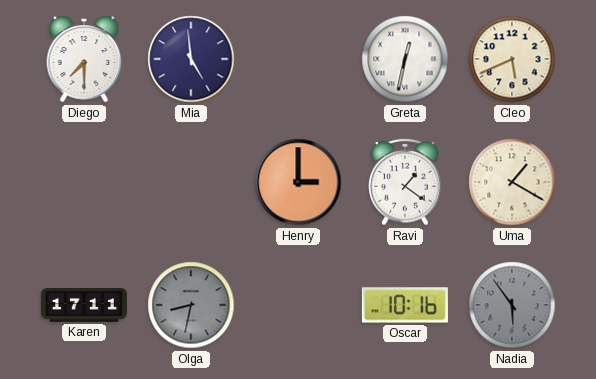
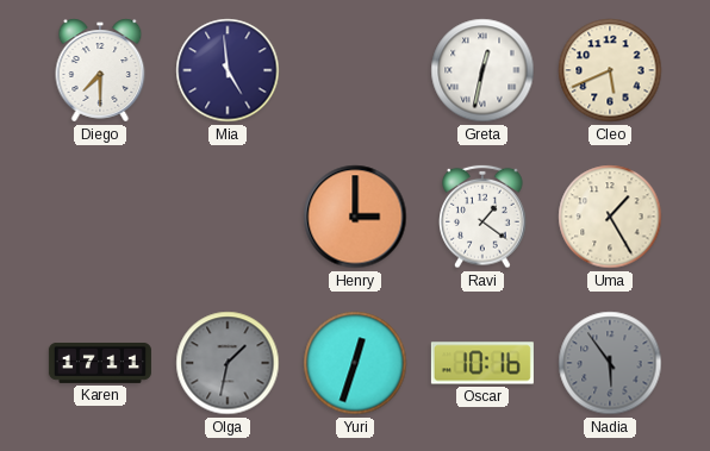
Uma: 1:20 -> 1:25
Olga: 8:32 -> 1:32
Yuri: none -> 12:33
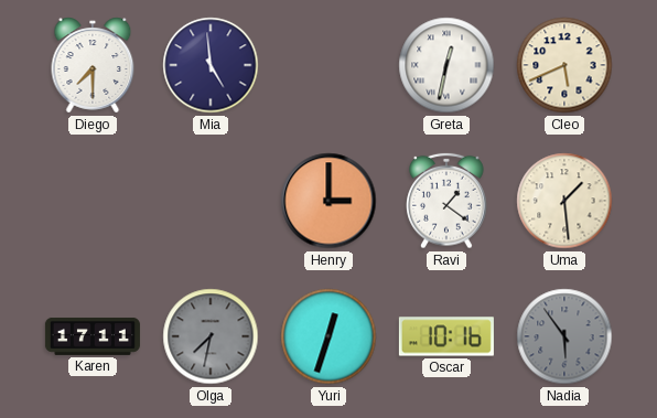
Uma: 1:25 -> 1:29
Olga: 1:32 -> 7:32
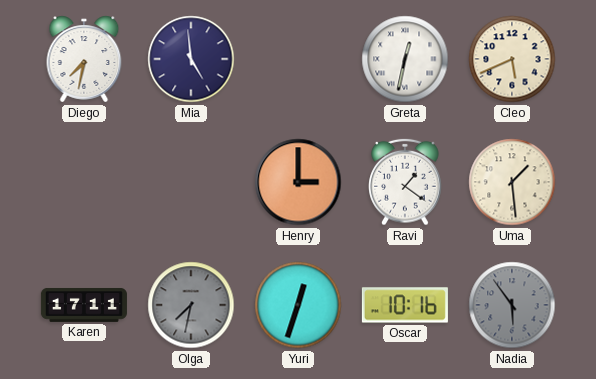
Diego: 7:30 -> 7:32
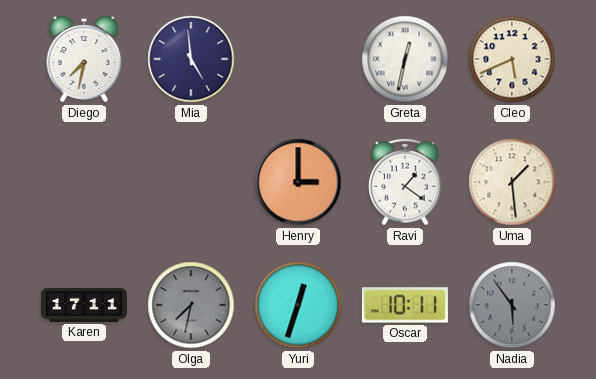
Oscar: 10:16 -> 10:11
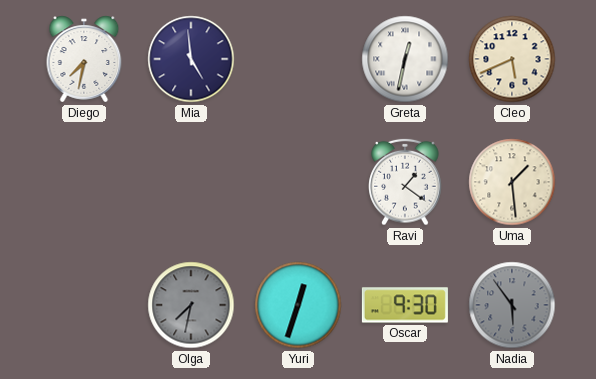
Henry: 3:00 -> none
Karen: 17:11 -> none
Oscar: 10:11 -> 9:30
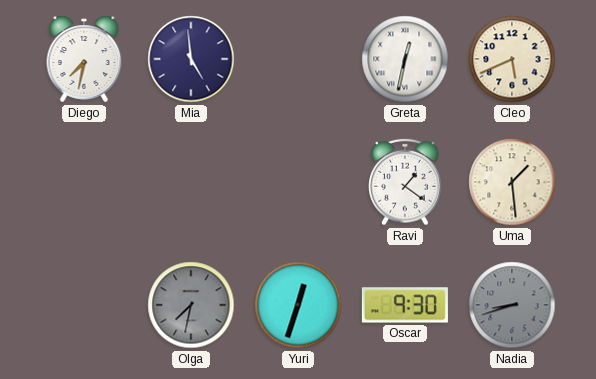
Nadia: 5:54 -> 8:42
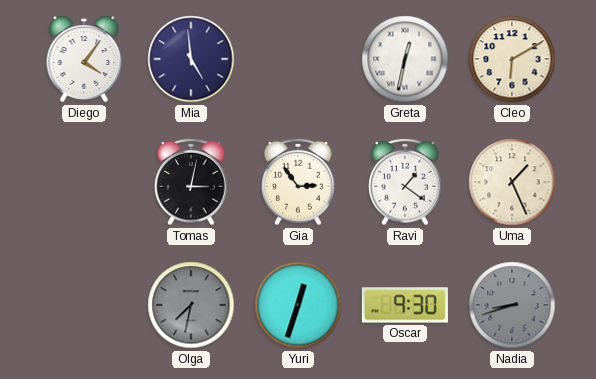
Diego: 7:32 -> 4:06
Cleo: 5:41 -> 6:10
Tomas: none -> 3:02
Gia: none -> 2:54
Uma: 1:29 -> 1:26
